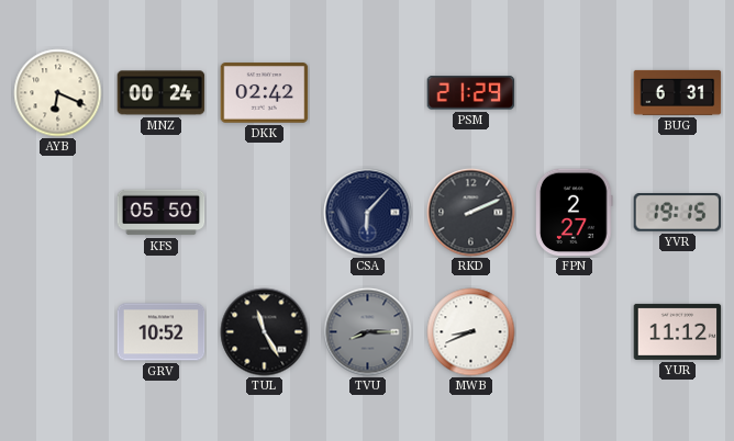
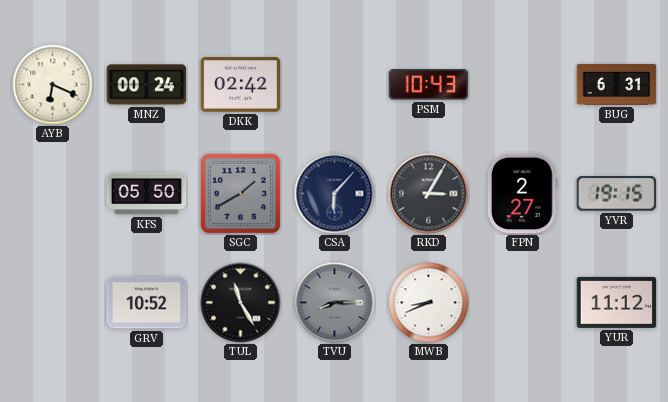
PSM: 21:29 -> 10:43
SGC: none -> 1:40
RKD: 2:11 -> 3:05
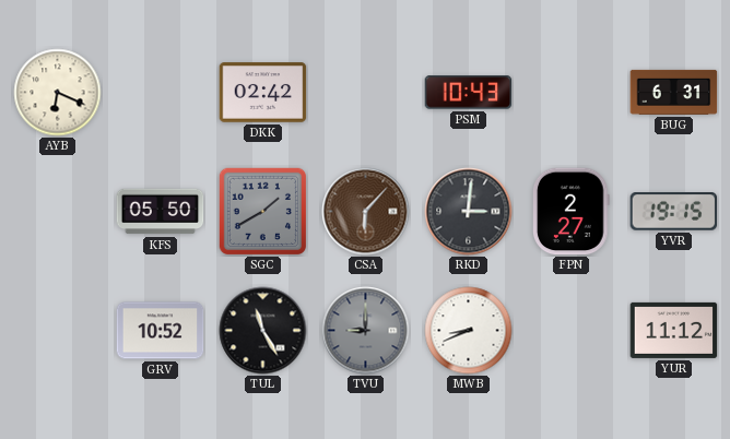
MNZ: 00:24 -> none
CSA dial: navy -> brown
RKD: 3:05 -> 3:01
TVU: 8:15 -> 9:00
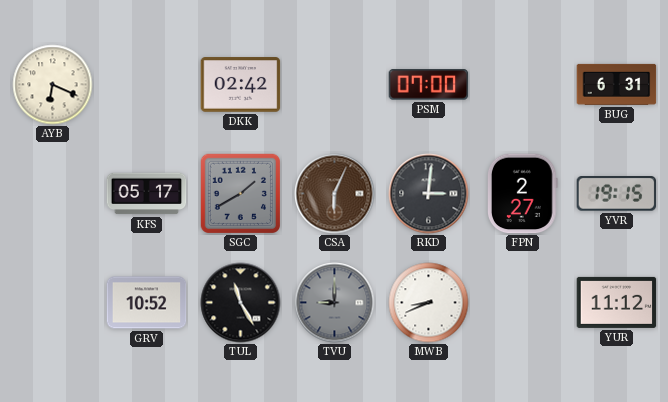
PSM: 10:43 -> 07:00
KFS: 05:50 -> 05:17
CSA: 6:07 -> 6:04
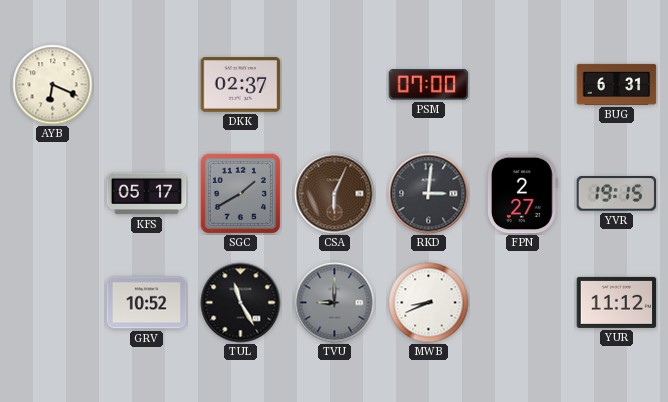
DKK: 02:42 -> 02:37
